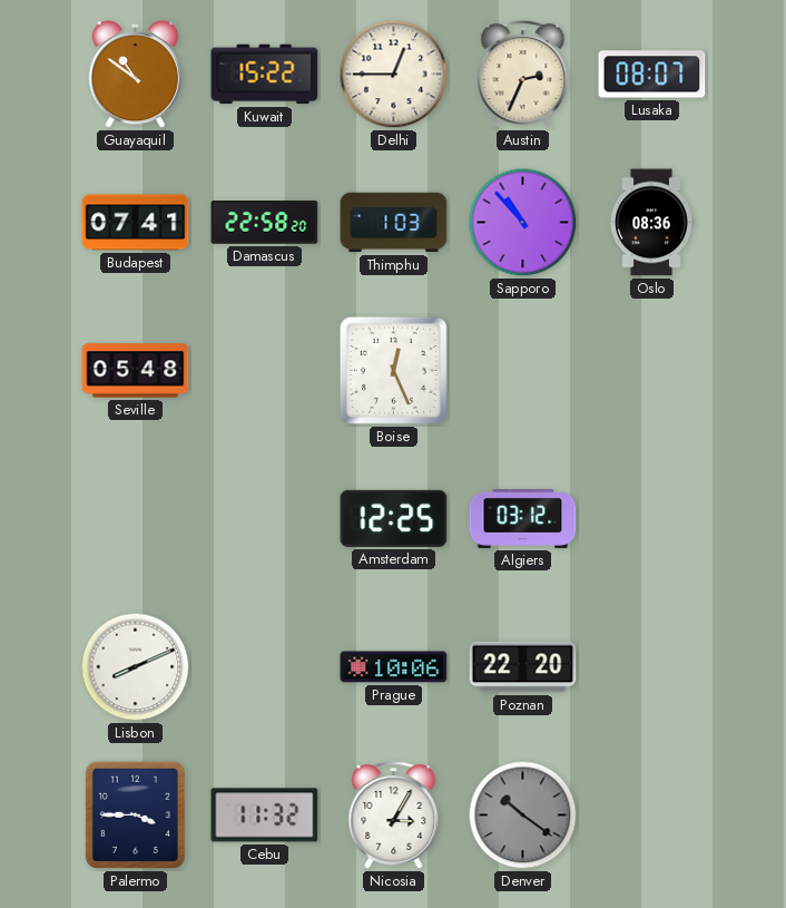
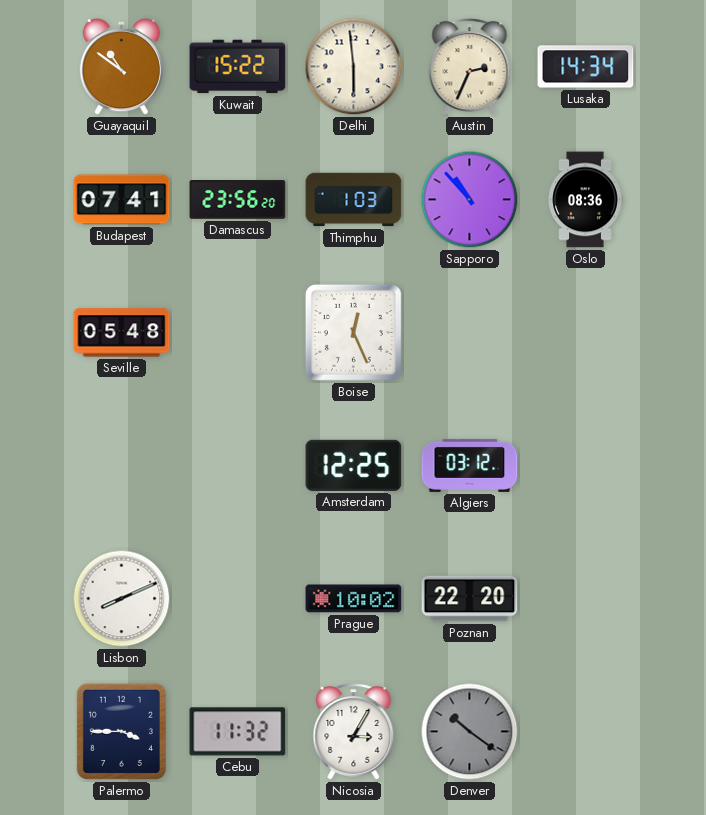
Delhi: 12:45 -> 5:59
Lusaka: 08:07 -> 14:34
Damascus: 22:58 -> 23:56
Prague: 10:06 -> 10:02
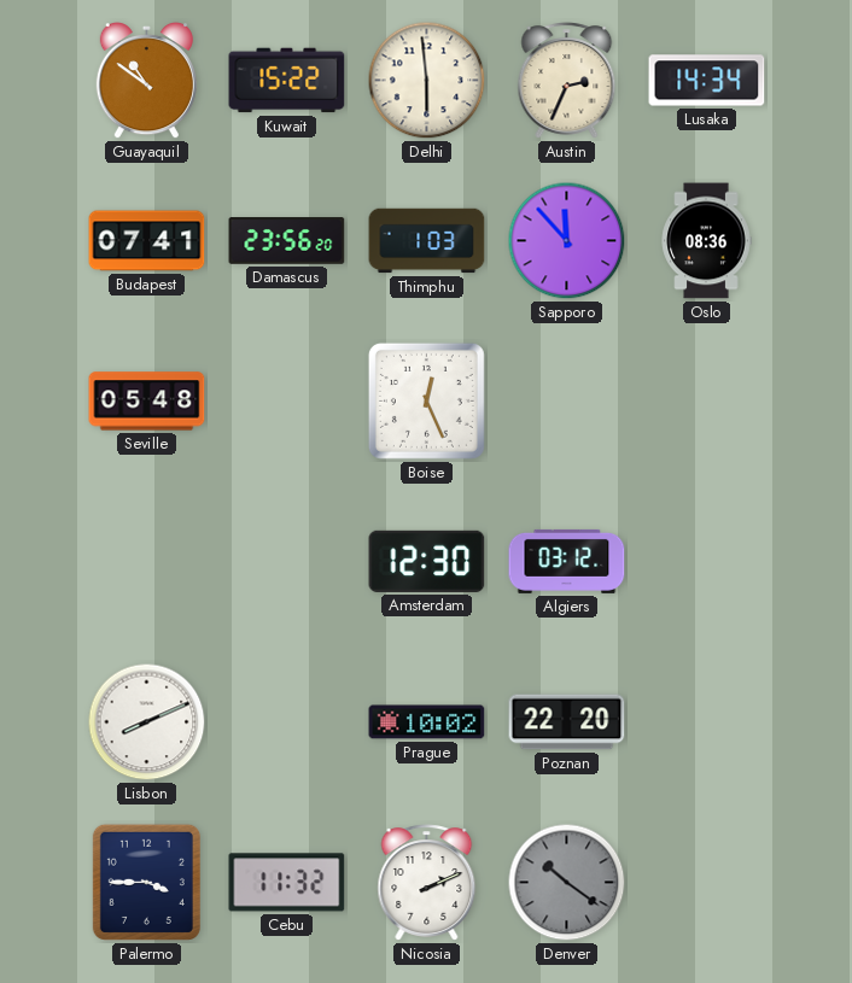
Sapporo: 10:53 -> 11:53
Amsterdam: 12:25 -> 12:30
Nicosia: 3:05 -> 2:11
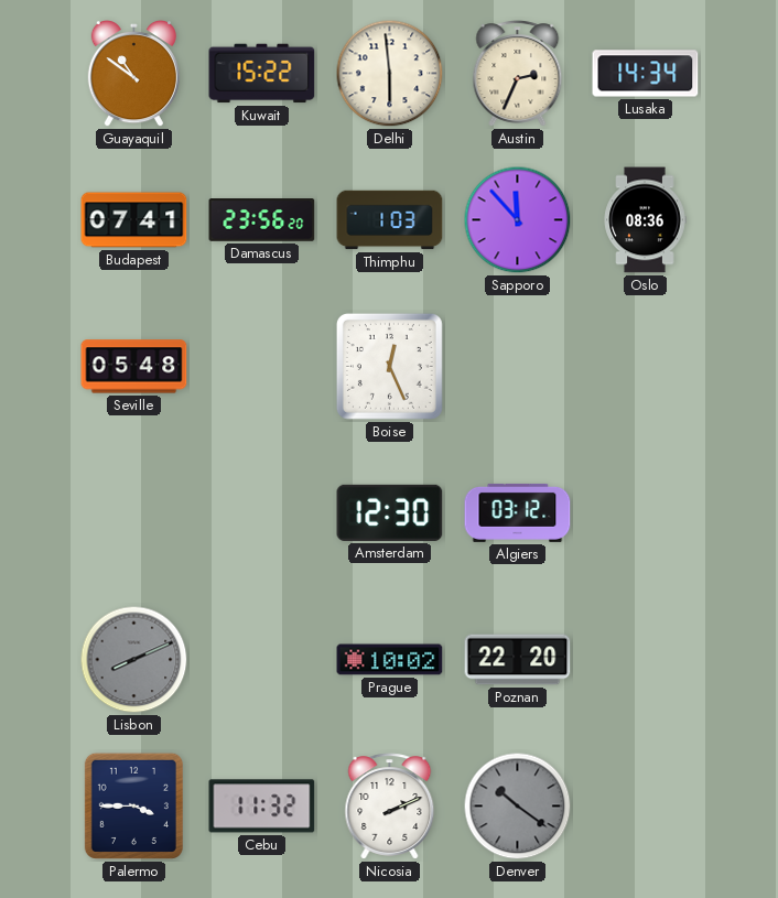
Lisbon dial: white -> grey
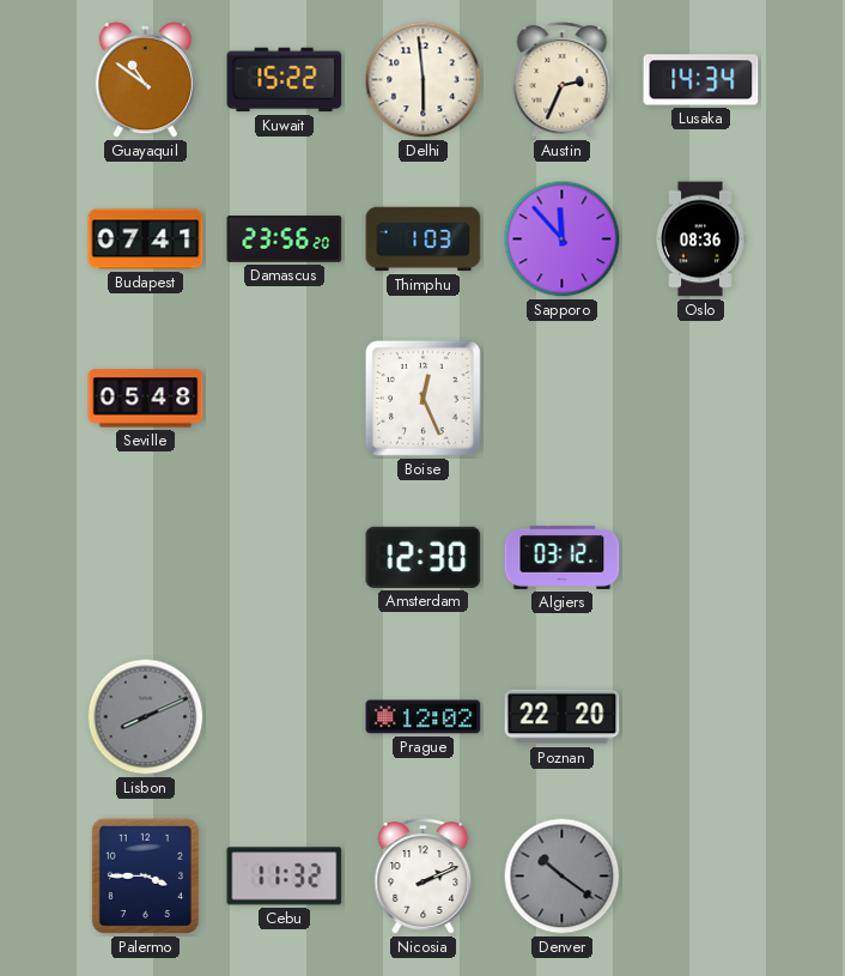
Prague: 10:02 -> 12:02
